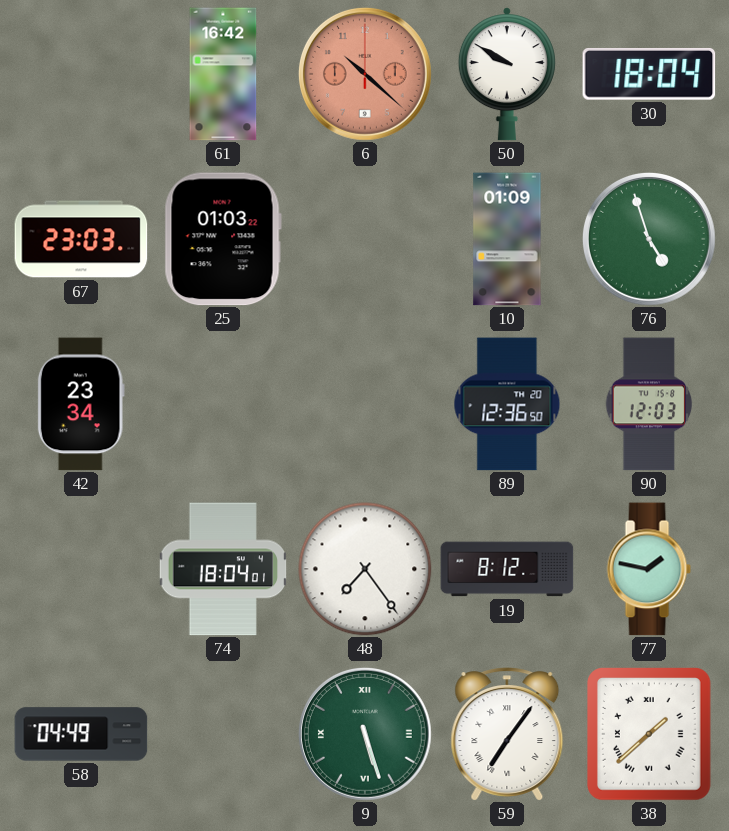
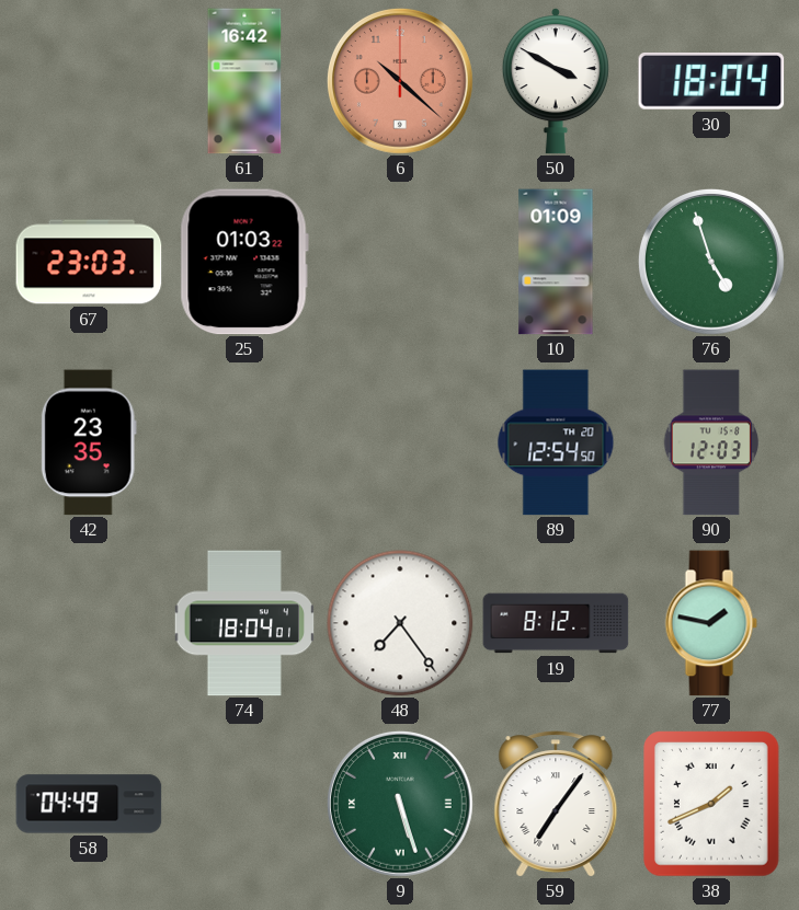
50: 9:50 -> 3:50
42: 23:34 -> 23:35
89: 12:36 -> 12:54
38: 1:38 -> 1:41
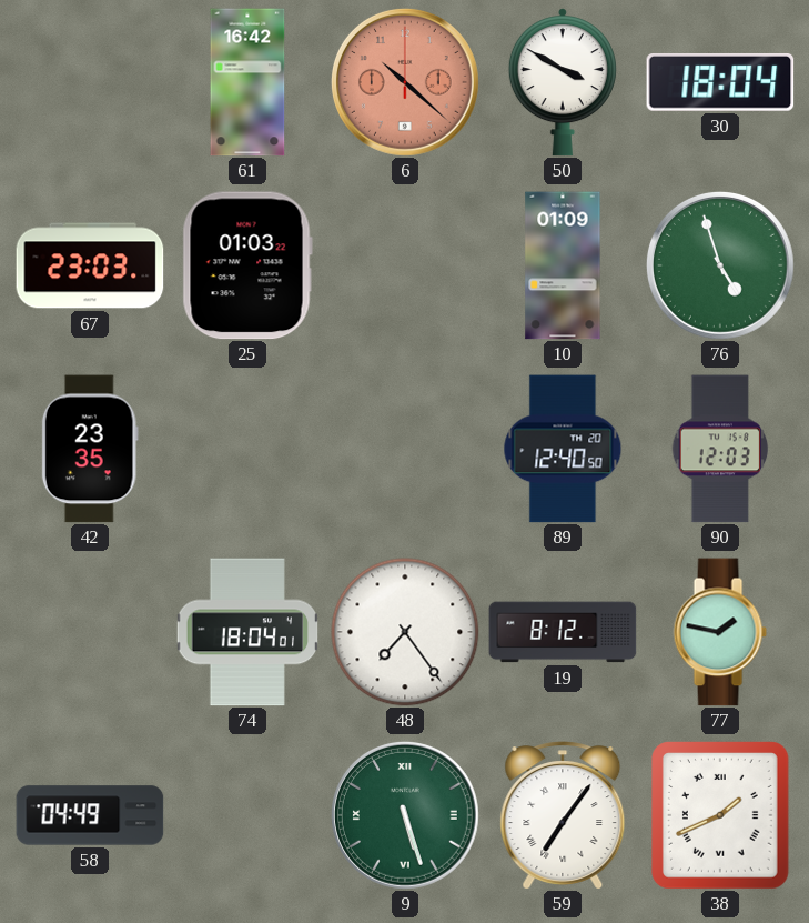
89: 12:54 -> 12:40
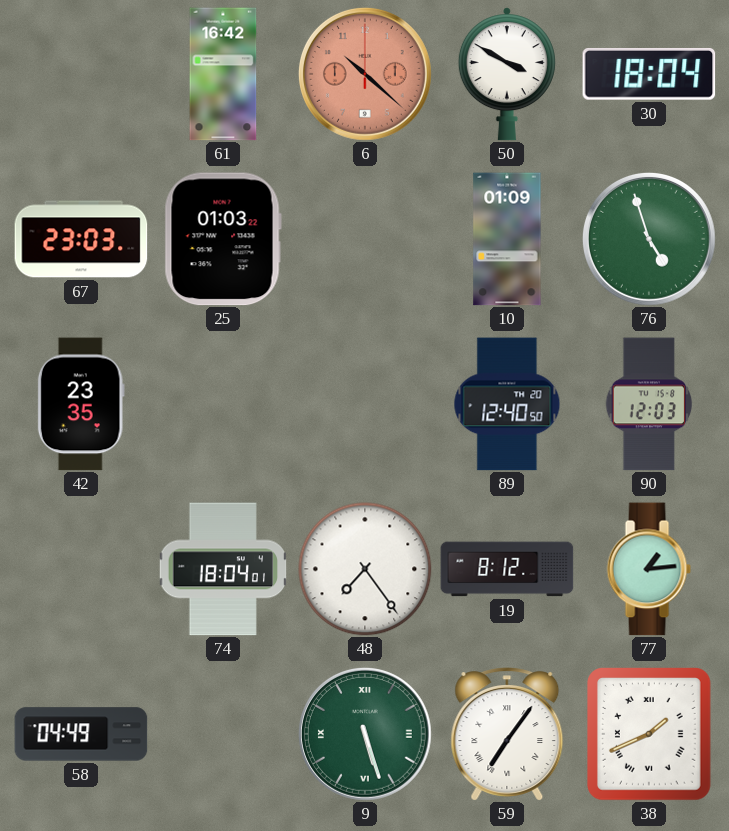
77: 1:47 -> 1:14
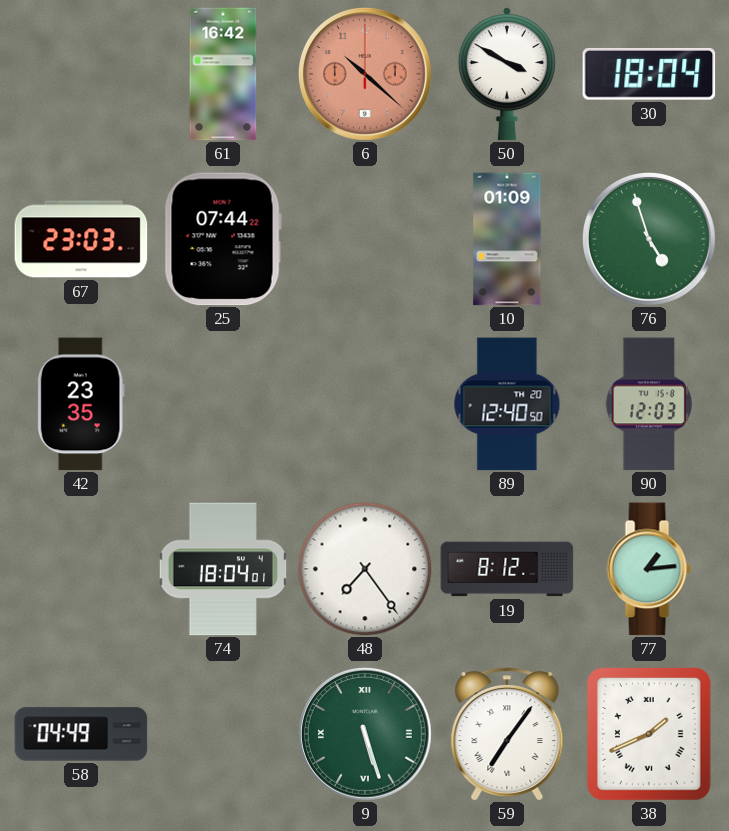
25: 01:03 -> 07:44
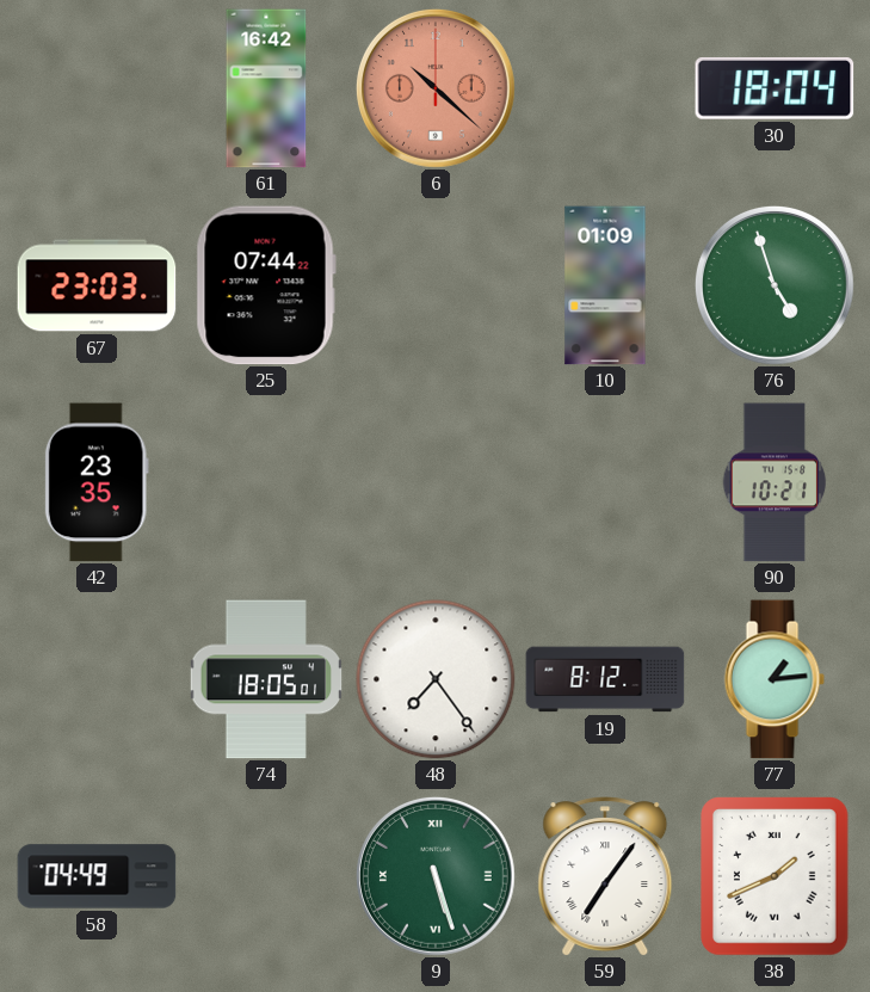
50: 3:50 -> none
89: 12:40 -> none
90: 12:03 -> 10:21
74: 18:04 -> 18:05
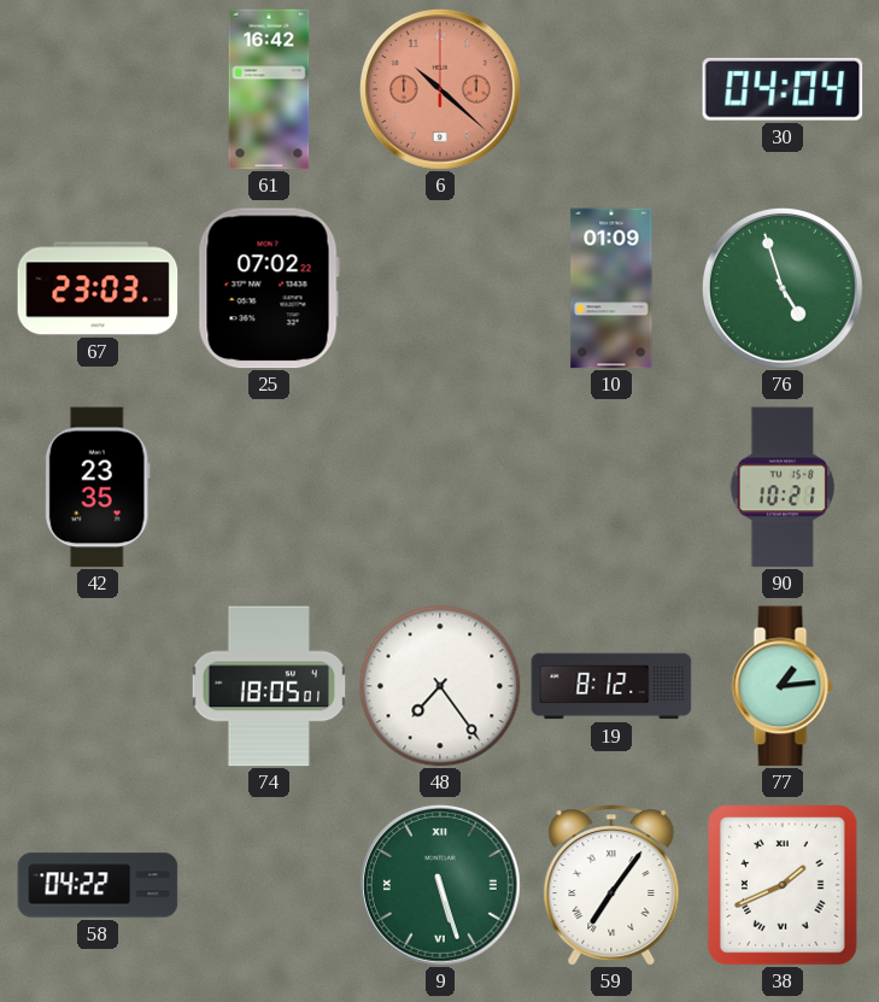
30: 18:04 -> 04:04
25: 07:44 -> 07:02
58: 04:49 -> 04:22
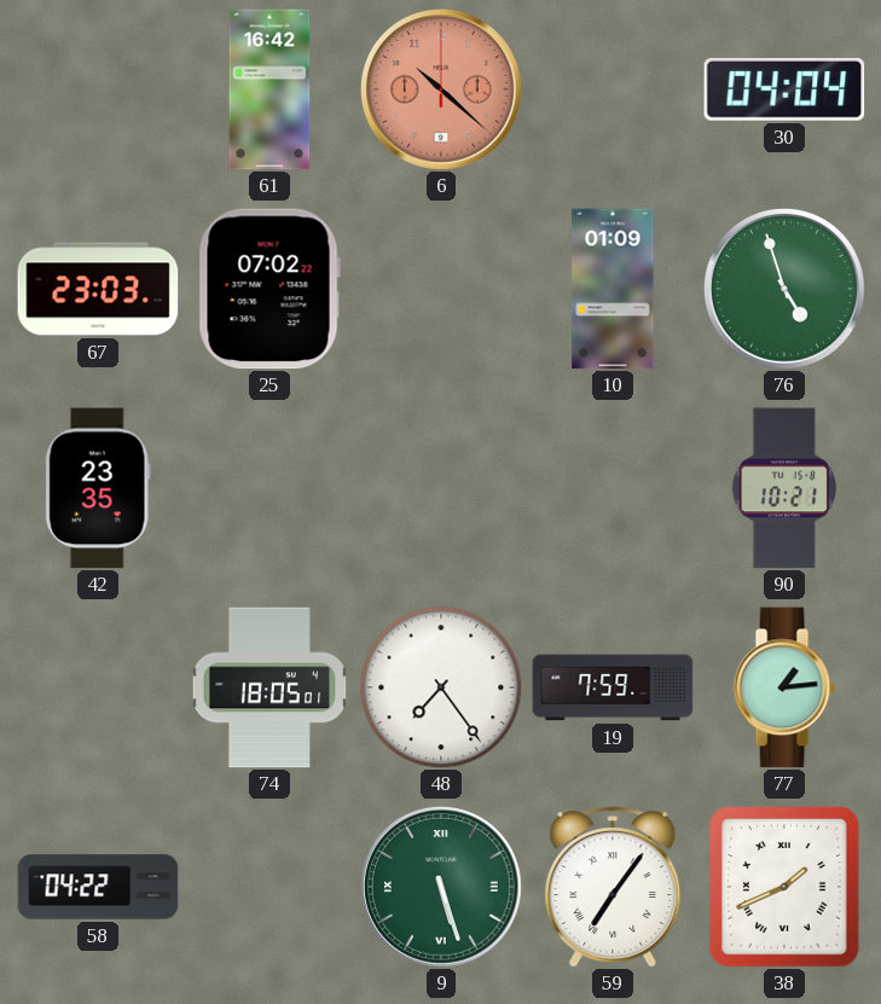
19: 8:12 -> 7:59
